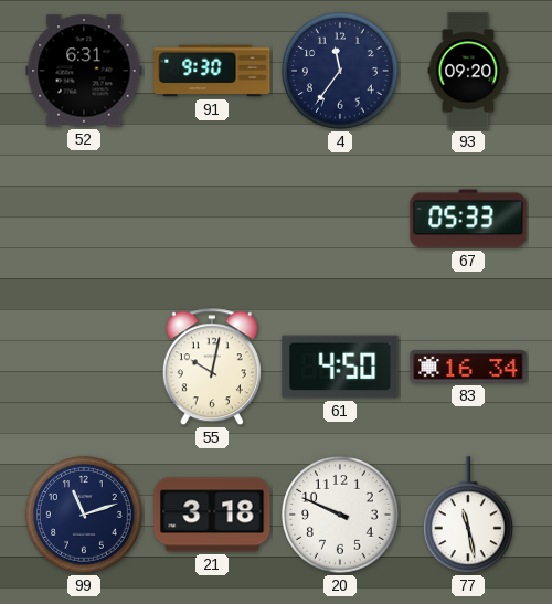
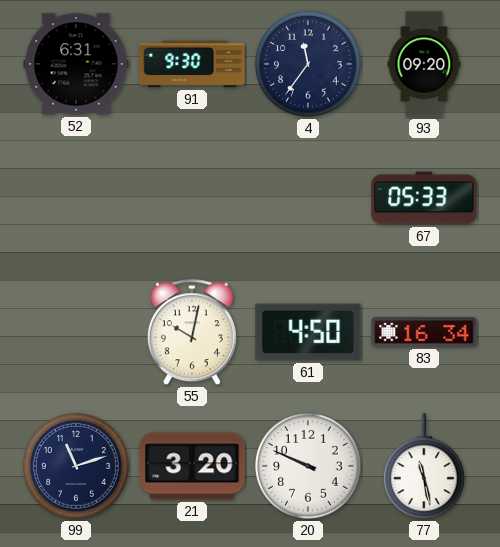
21: 3:18 -> 3:20
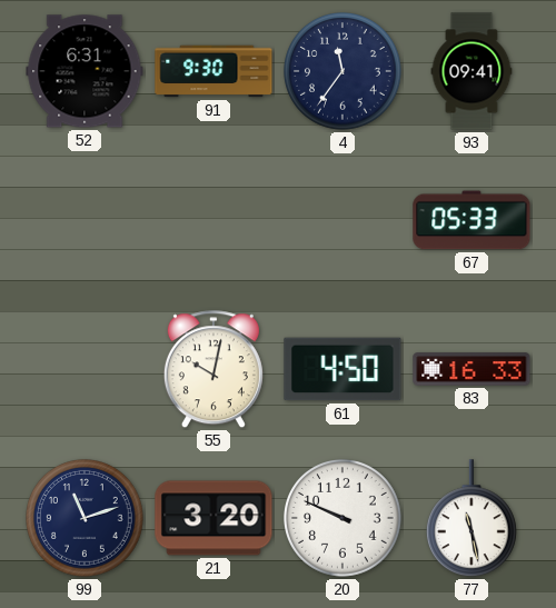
93: 09:20 -> 09:41
83: 16:34 -> 16:33
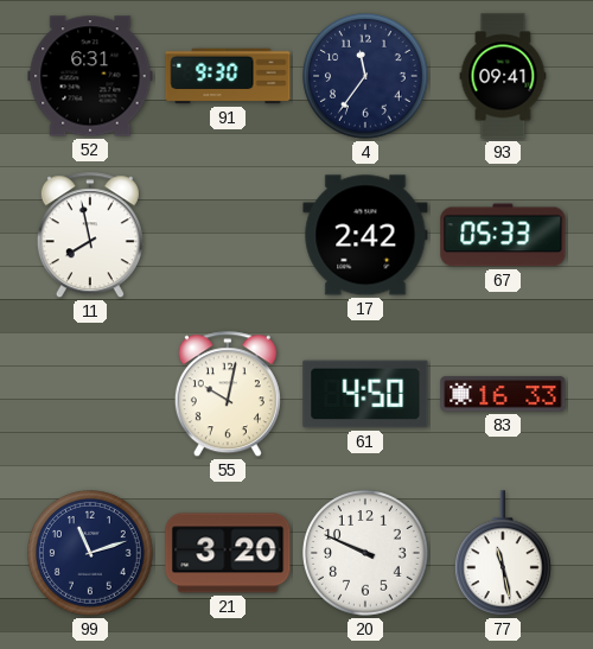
11: none -> 7:58
17: none -> 2:42
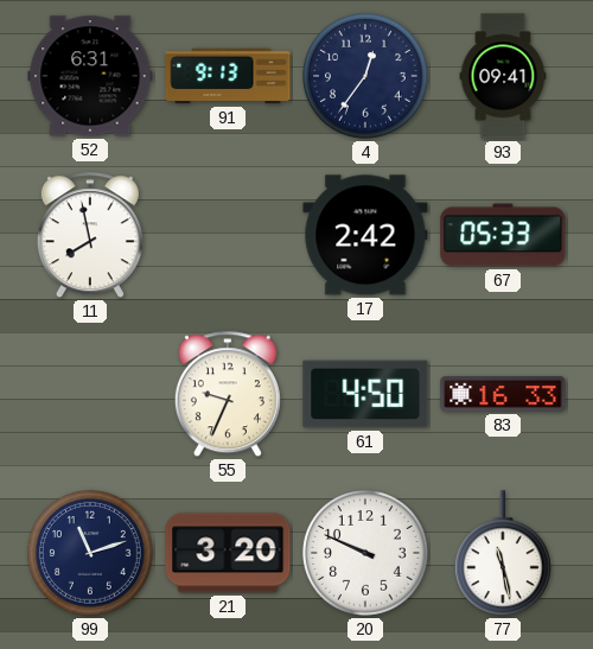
91: 9:30 -> 9:13
4: 11:36 -> 12:36
55: 10:02 -> 9:34
